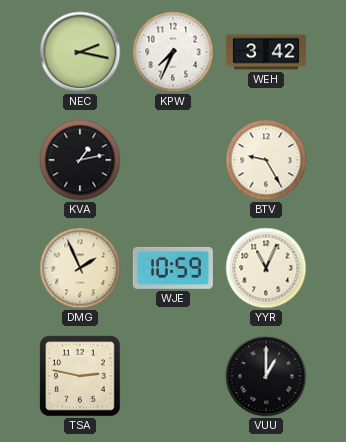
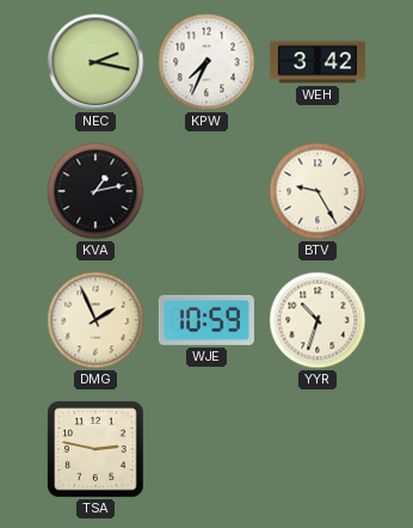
YYR: 11:04 -> 10:33
VUU: 1:00 -> none
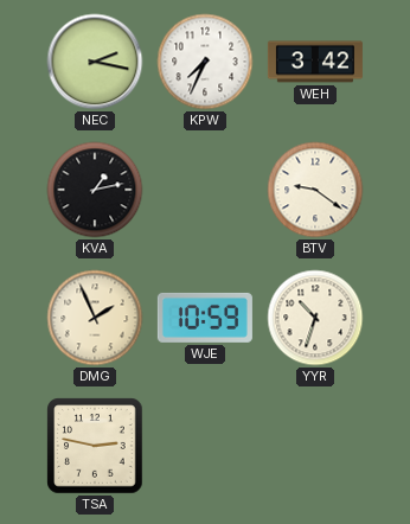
BTV: 9:25 -> 9:21
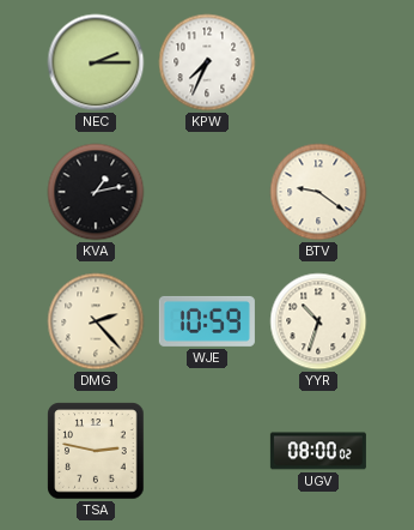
NEC: 2:17 -> 2:15
WEH: 3:42 -> none
DMG: 1:56 -> 2:23
UGV: none -> 08:00
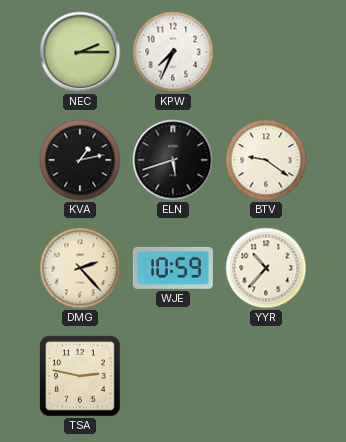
ELN: none -> 5:42
YYR: 10:33 -> 10:37
UGV: 08:00 -> none
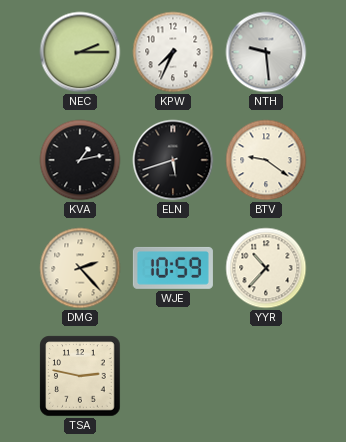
NTH: none -> 9:29
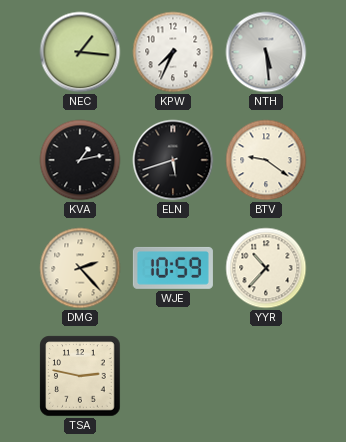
NEC: 2:15 -> 1:16
NTH: 9:29 -> 5:29
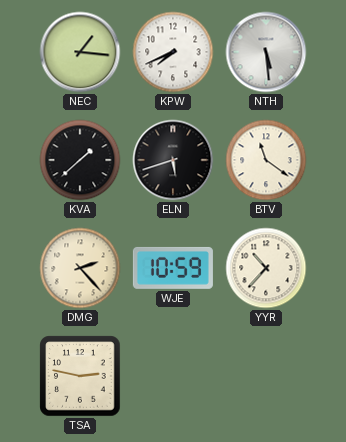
KPW: 7:34 -> 7:41
KVA: 1:13 -> 1:38
BTV: 9:21 -> 11:21
